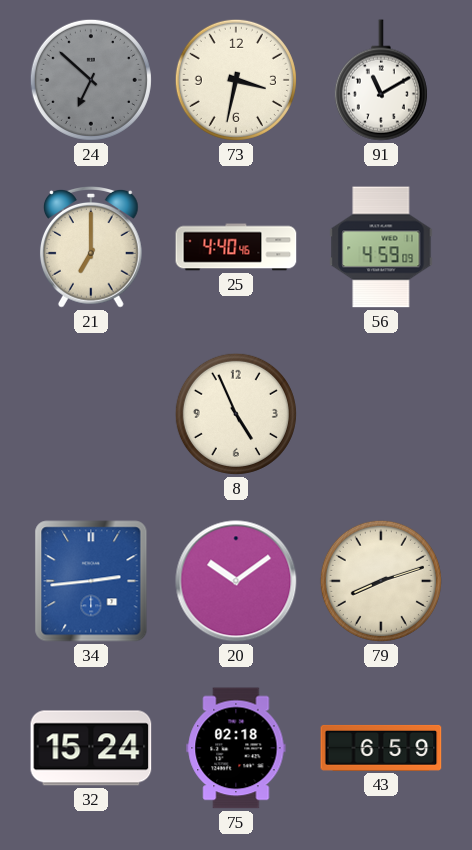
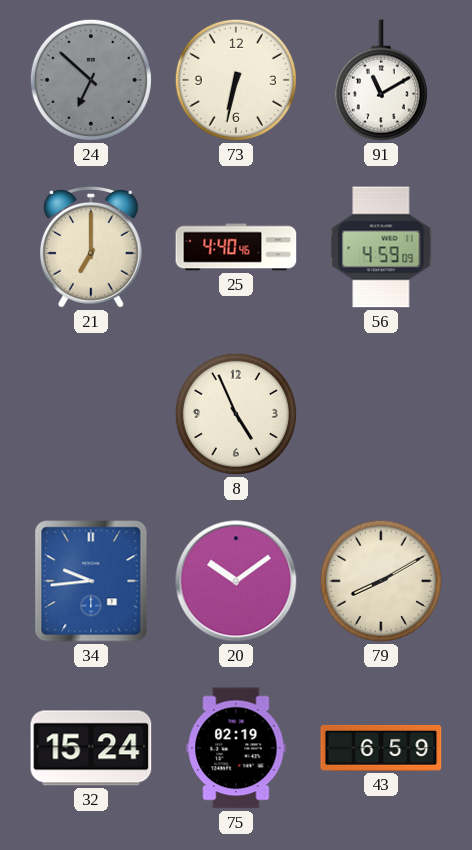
73: 3:32 -> 6:32
34: 2:44 -> 9:44
79: 8:12 -> 8:10
75: 02:18 -> 02:19
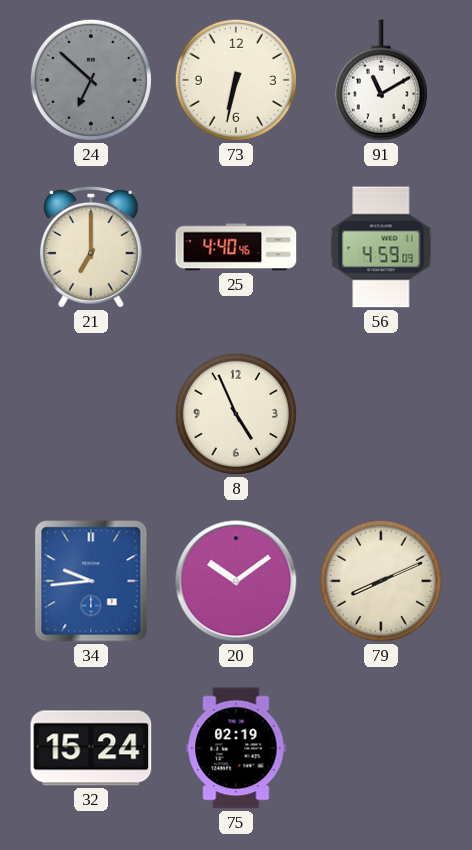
79: 8:10 -> 8:11
43: 6:59 -> none
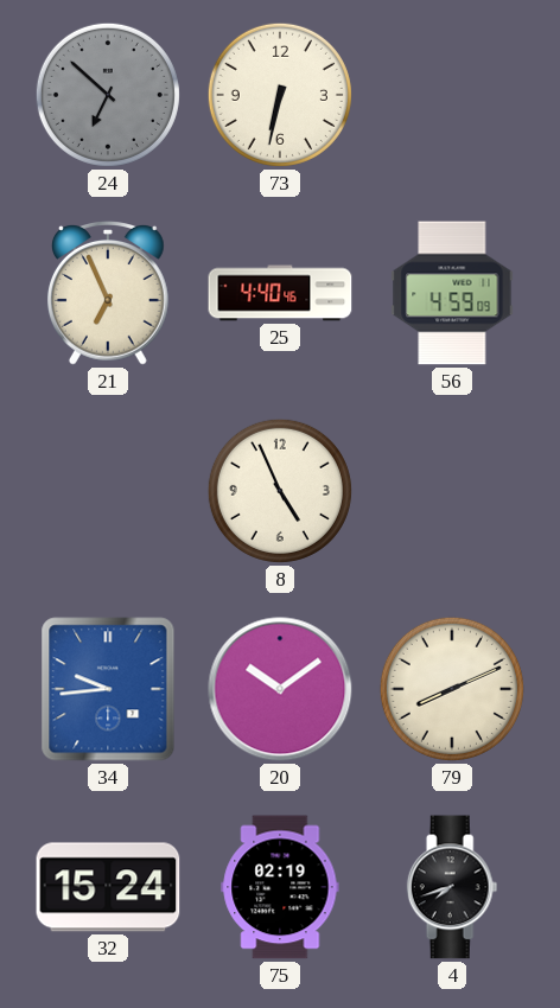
91: 11:10 -> none
21: 7:00 -> 6:56
4: none -> 7:42
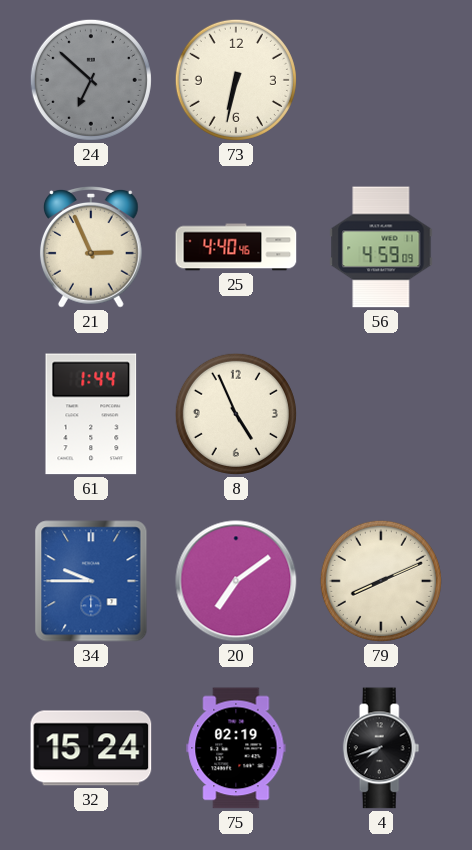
21: 6:56 -> 2:56
61: none -> 1:44
34: 9:44 -> 9:45
20: 10:09 -> 7:09
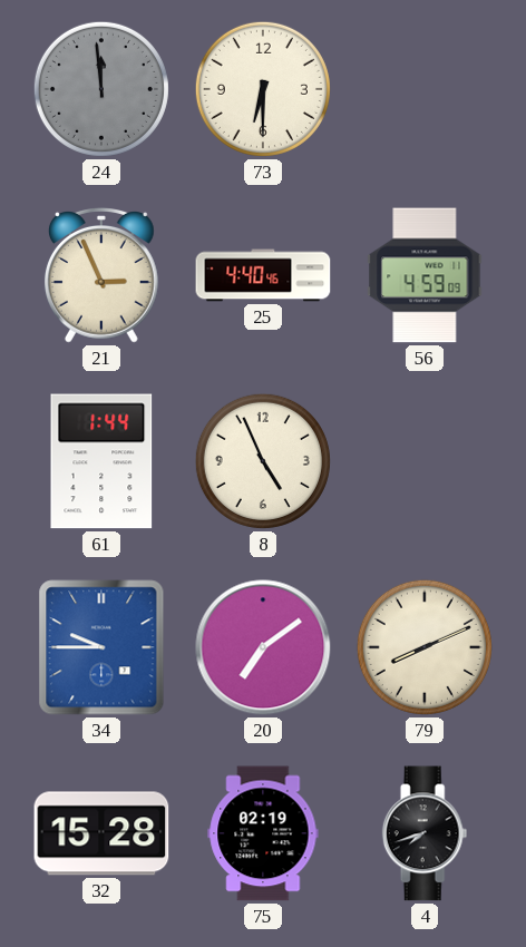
24: 6:52 -> 11:59
73: 6:32 -> 6:30
32: 15:24 -> 15:28
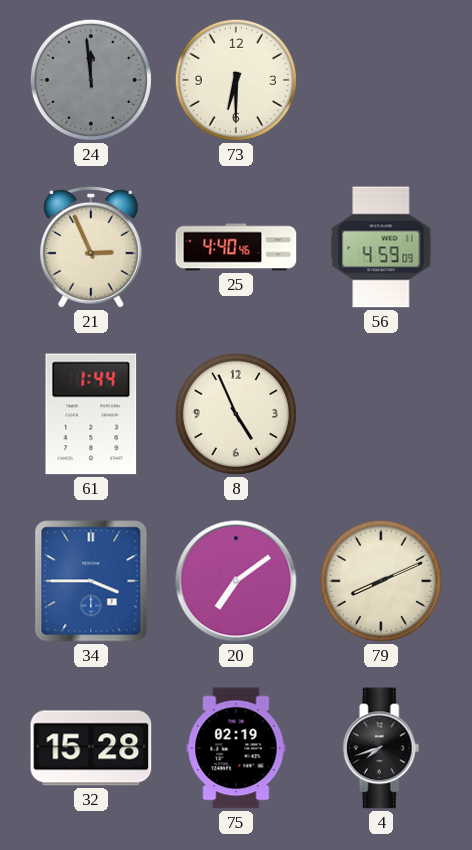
34: 9:45 -> 3:45
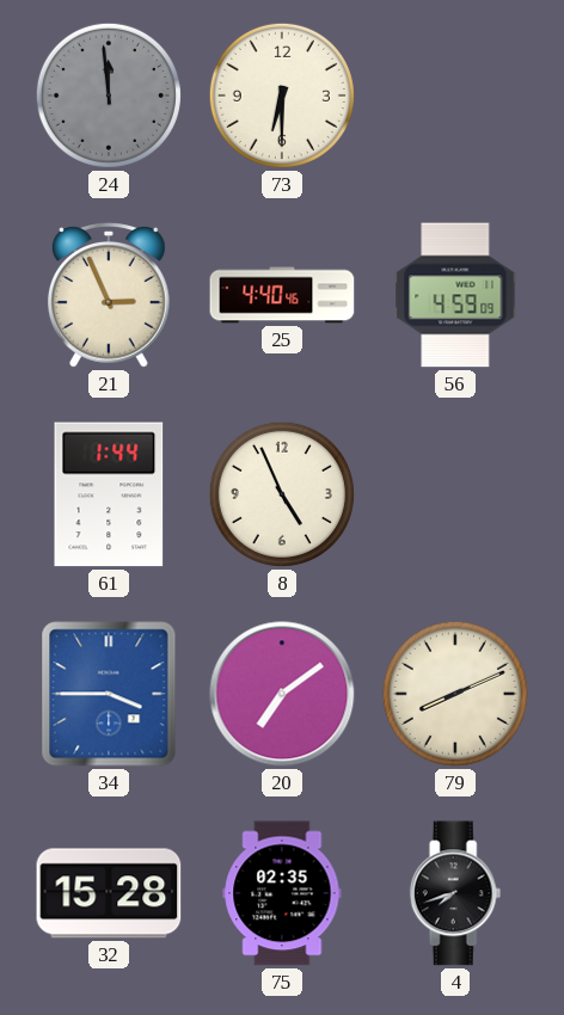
75: 02:19 -> 02:35
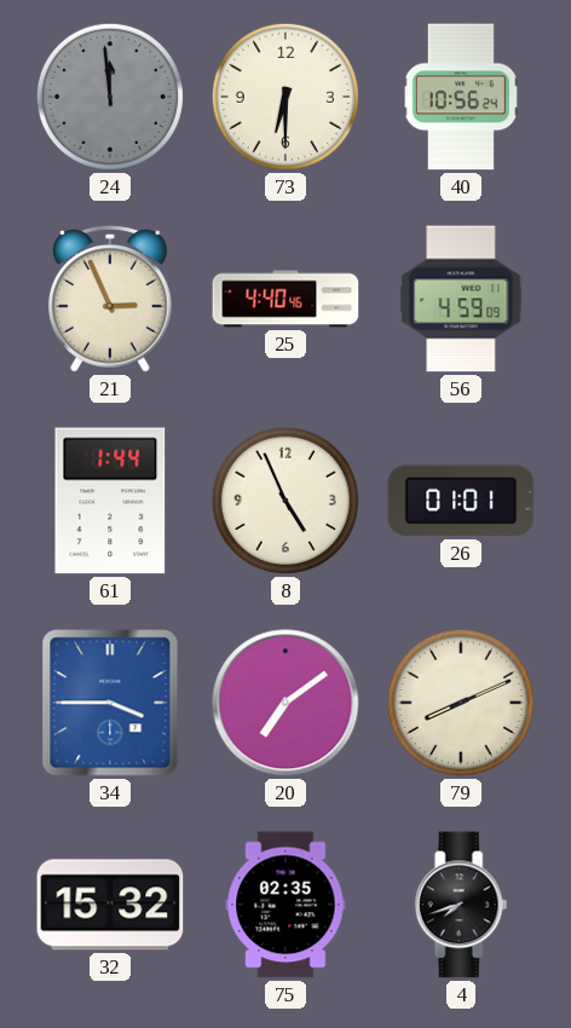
40: none -> 10:56
26: none -> 01:01
32: 15:28 -> 15:32
